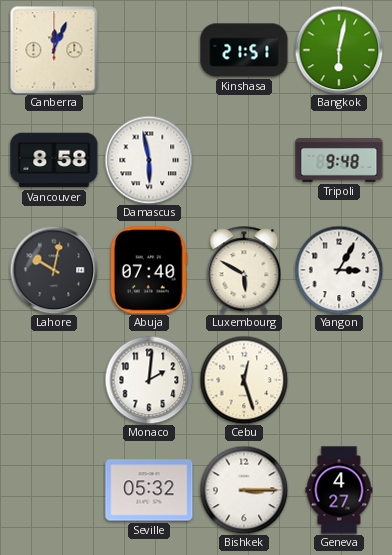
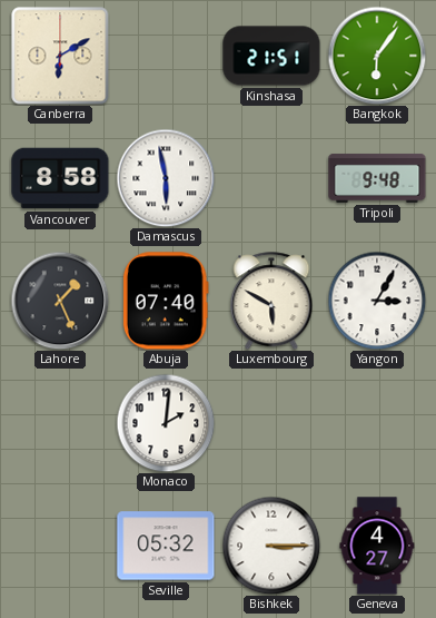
Canberra: 12:04 -> 6:10
Bangkok: 6:02 -> 6:06
Lahore: 10:02 -> 1:26
Cebu: 12:27 -> none
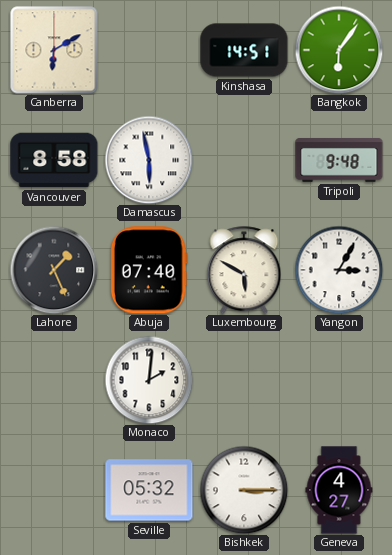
Kinshasa: 21:51 -> 14:51
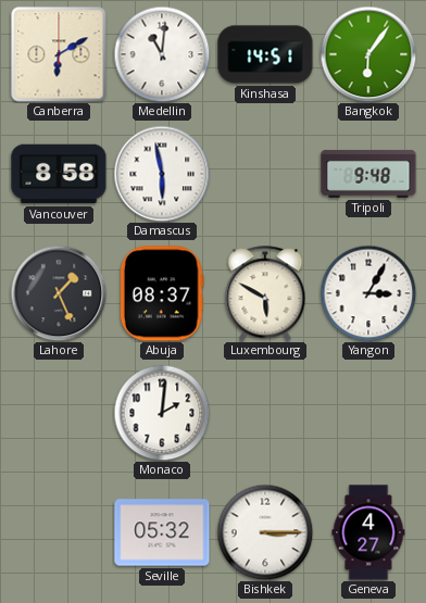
Medellin: none -> 11:01
Abuja: 07:40 -> 08:37
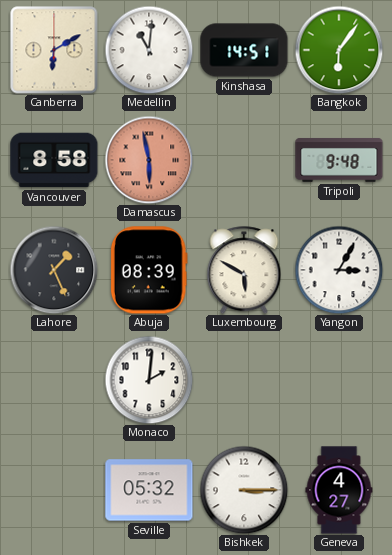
Damascus dial: white -> salmon
Abuja: 08:37 -> 08:39
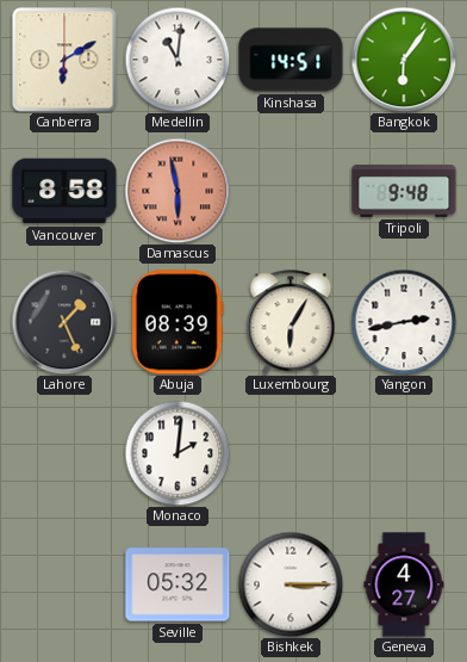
Luxembourg: 5:50 -> 6:05
Yangon: 3:05 -> 2:43
